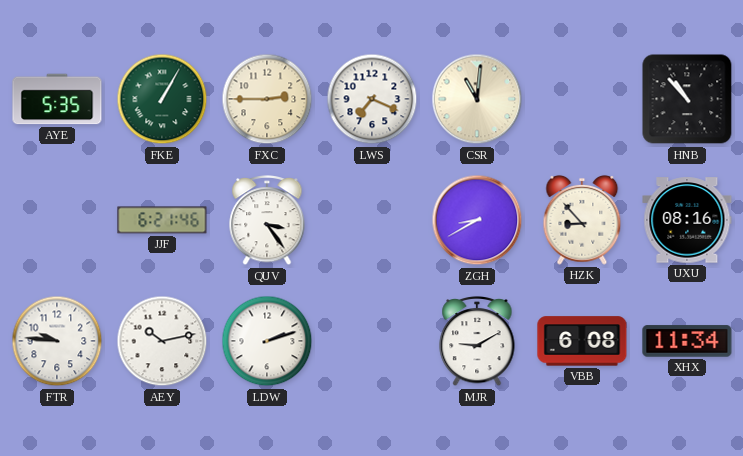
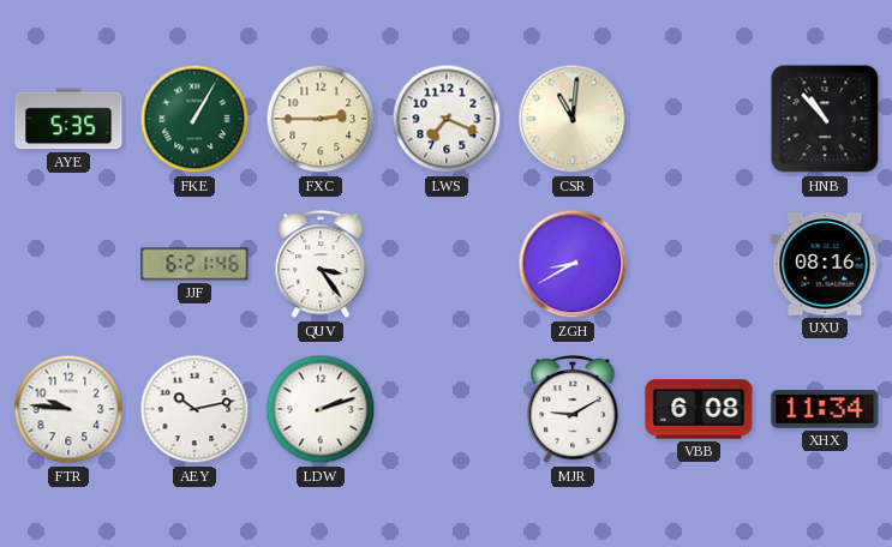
HZK: 8:53 -> none
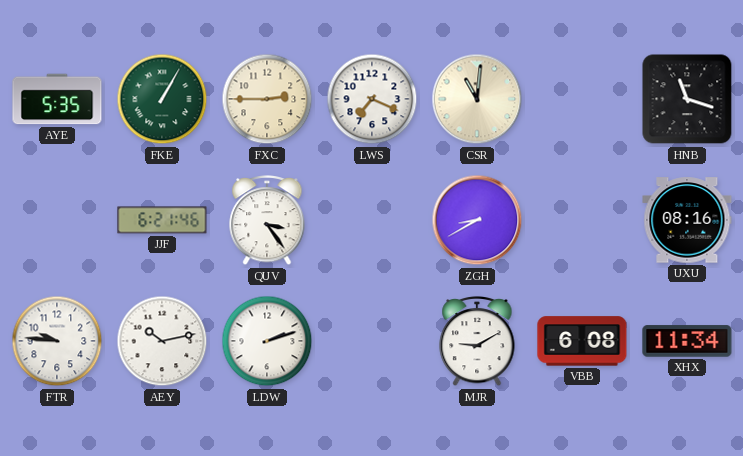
HNB: 10:53 -> 11:18
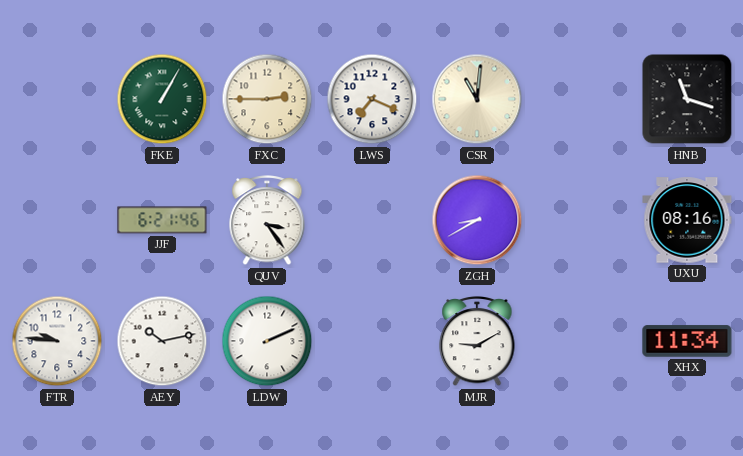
AYE: 5:35 -> none
LDW: 2:12 -> 2:11
VBB: 6:08 -> none
